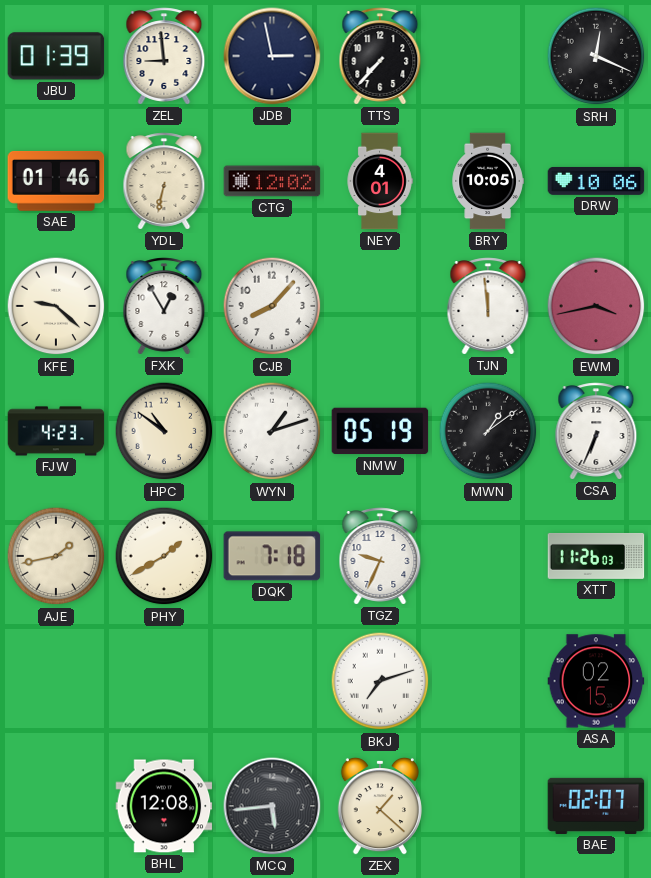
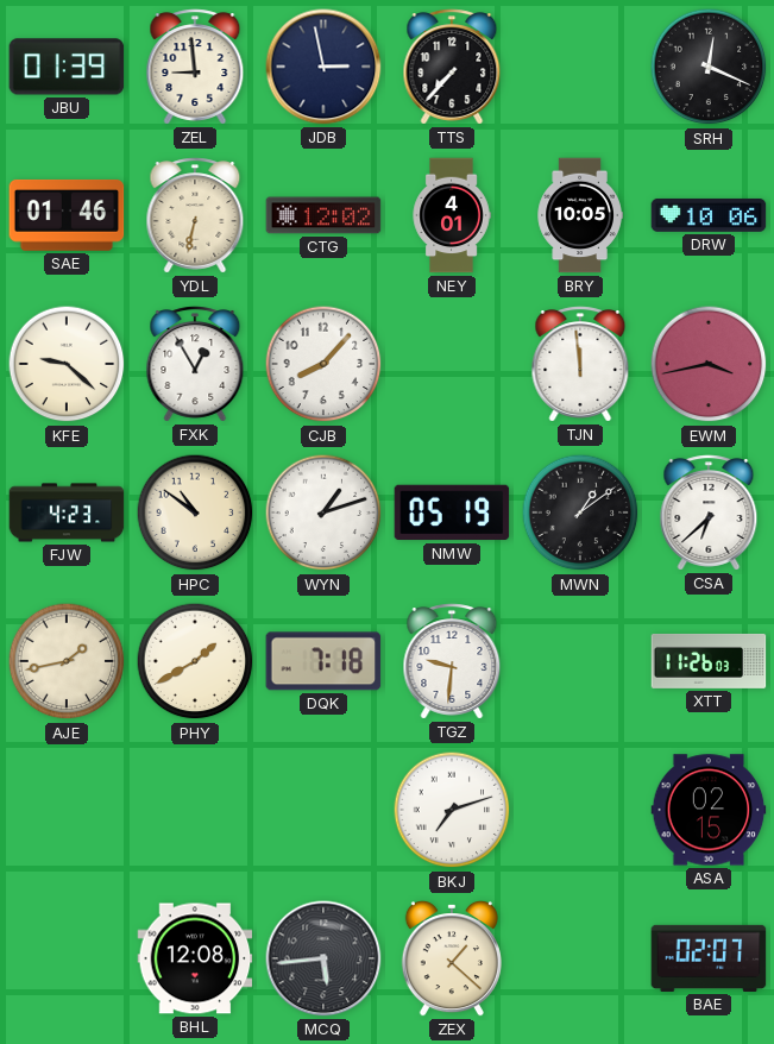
CSA: 6:34 -> 6:38
TGZ: 9:34 -> 9:31
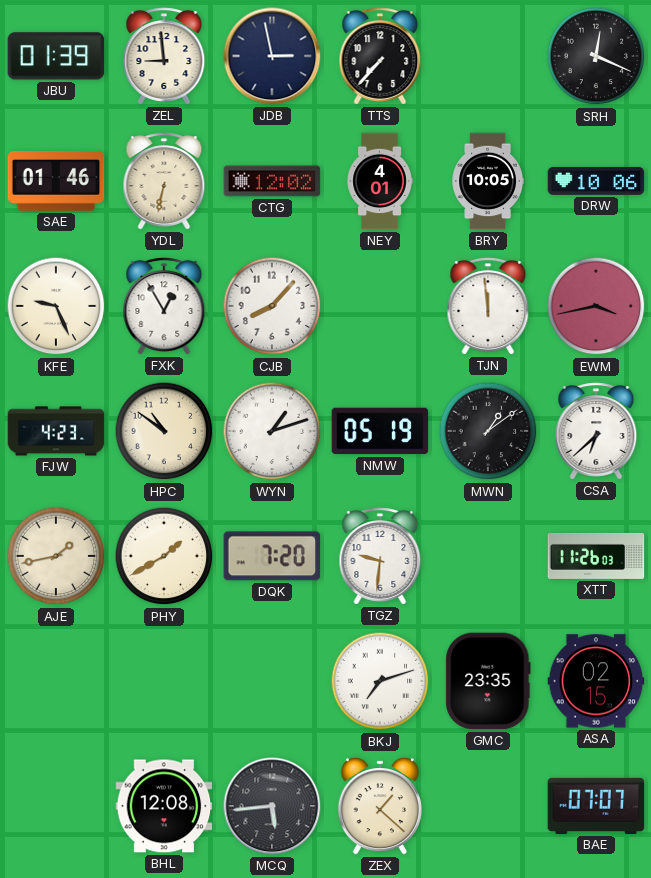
KFE: 9:22 -> 9:26
DQK: 7:18 -> 7:20
GMC: none -> 23:35
BAE: 02:07 -> 07:07
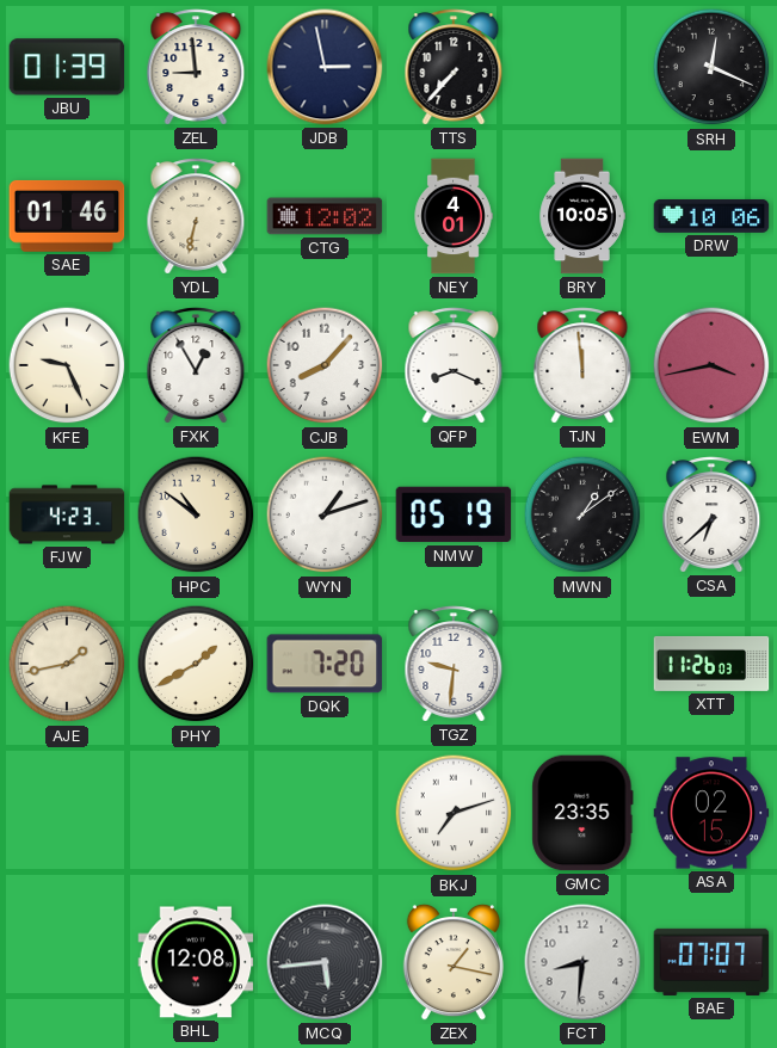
QFP: none -> 8:19
ZEX: 1:22 -> 1:17
FCT: none -> 8:31
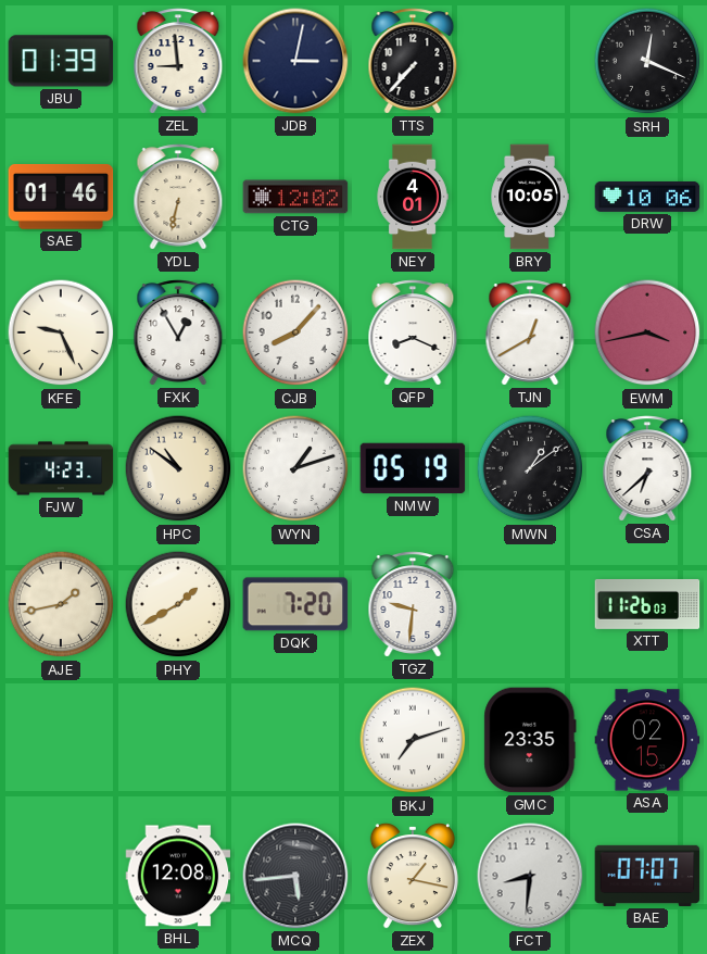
JDB: 2:58 -> 3:02
TJN: 11:59 -> 12:40
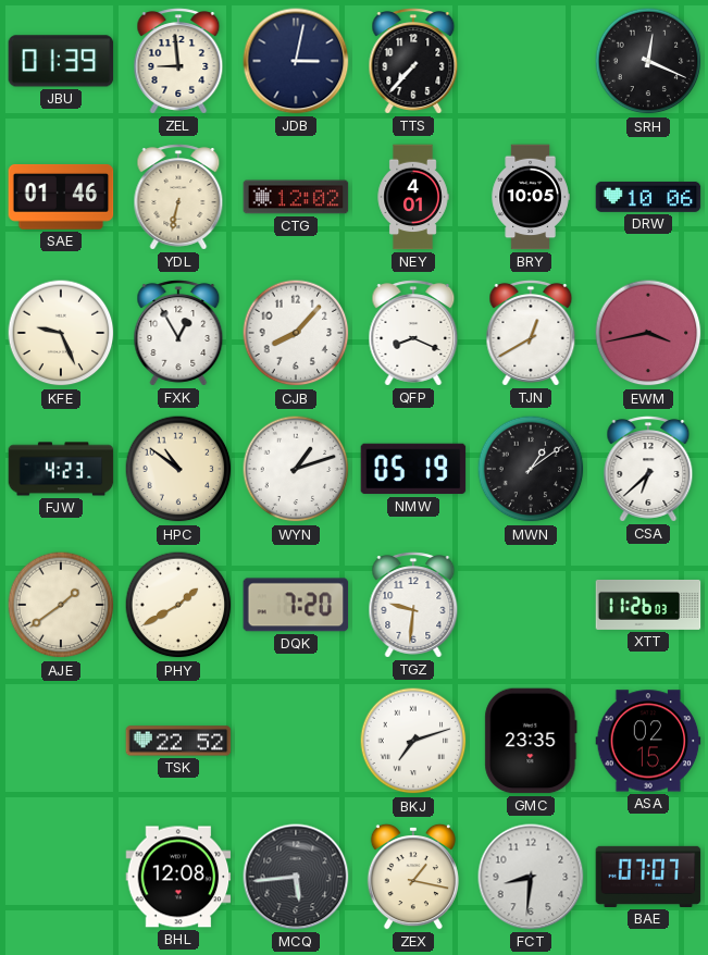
AJE: 1:43 -> 1:39
TSK: none -> 22:52
